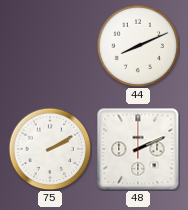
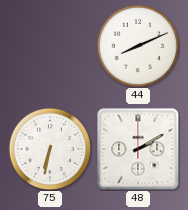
75: 2:10 -> 6:32
48: 2:11 -> 2:10
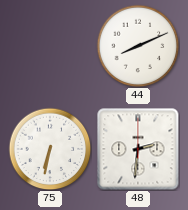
48: 2:10 -> 2:31
